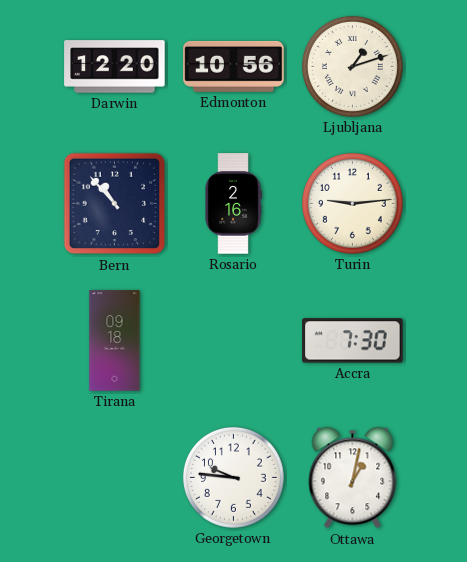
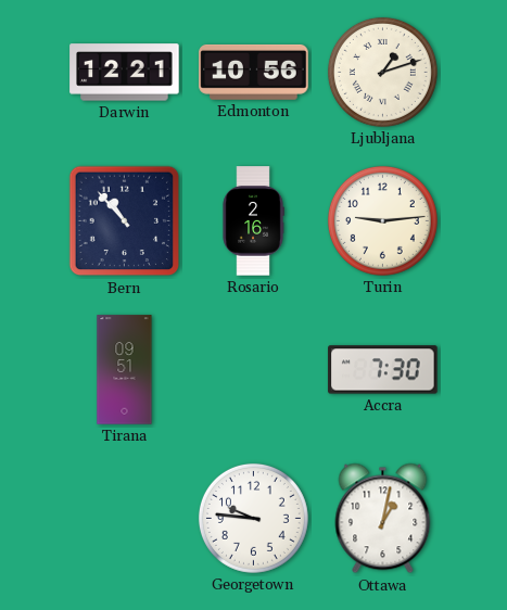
Darwin: 12:20 -> 12:21
Tirana: 09:18 -> 09:51
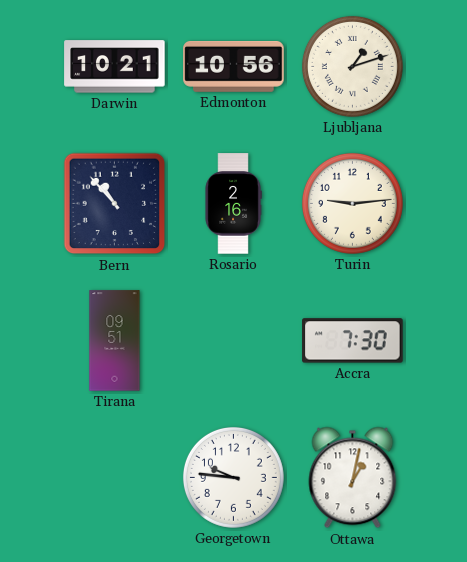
Darwin: 12:21 -> 10:21
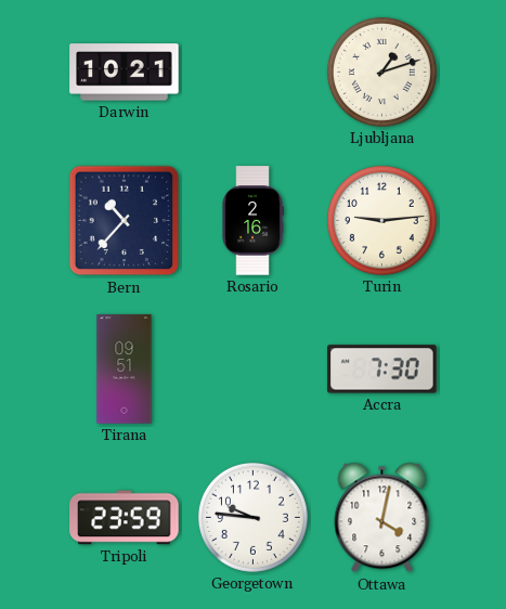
Edmonton: 10:56 -> none
Bern: 10:53 -> 10:37
Tripoli: none -> 23:59
Ottawa: 1:02 -> 4:02
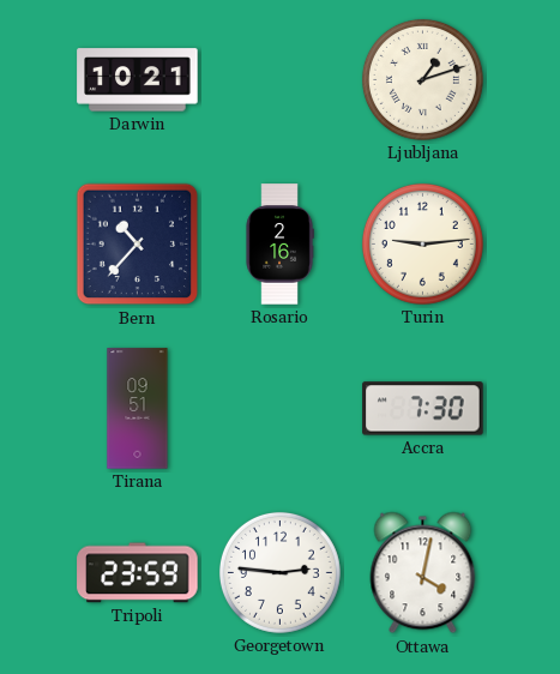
Georgetown: 9:46 -> 2:46
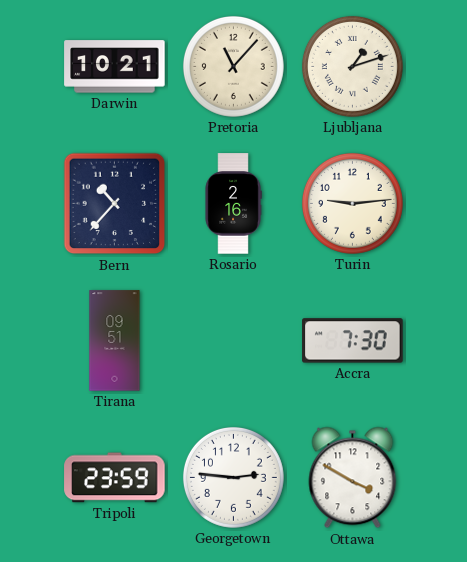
Pretoria: none -> 11:07
Ottawa: 4:02 -> 3:50
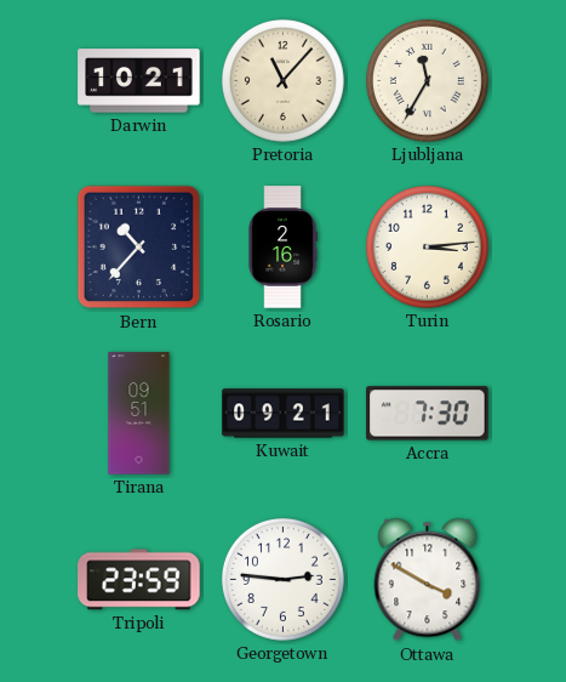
Ljubljana: 1:12 -> 11:35
Turin: 9:14 -> 3:14
Kuwait: none -> 09:21
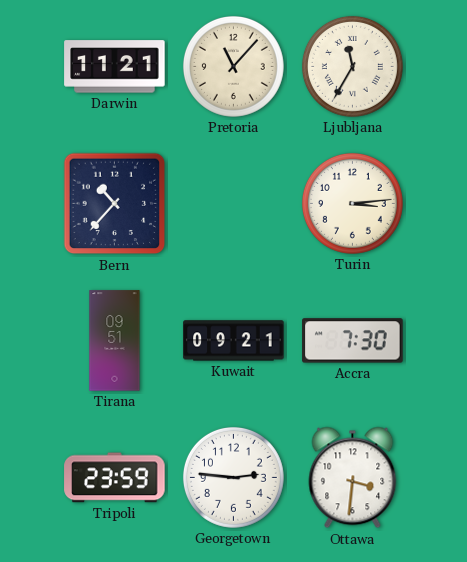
Darwin: 10:21 -> 11:21
Rosario: 2:16 -> none
Ottawa: 3:50 -> 3:31
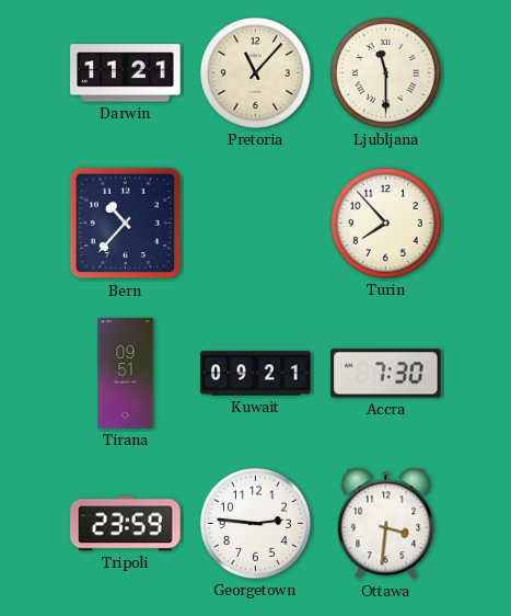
Ljubljana: 11:35 -> 11:30
Turin: 3:14 -> 7:53
